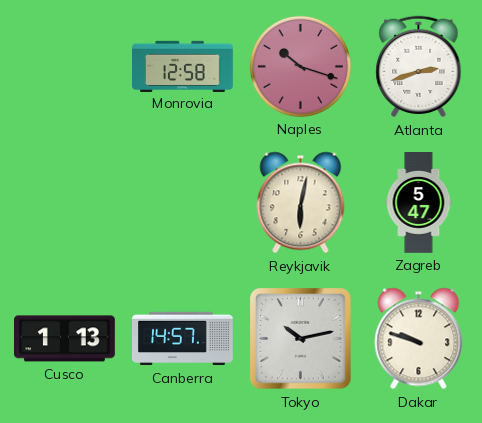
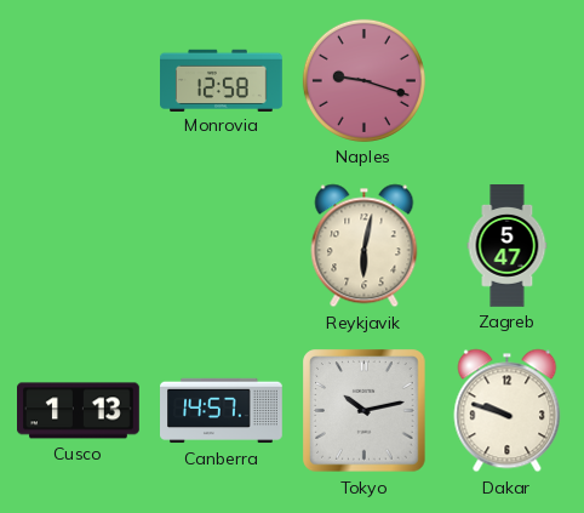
Naples: 10:18 -> 9:18
Atlanta: 2:42 -> none
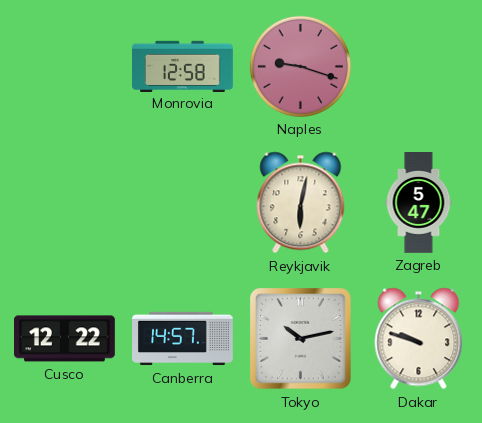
Cusco: 1:13 -> 12:22
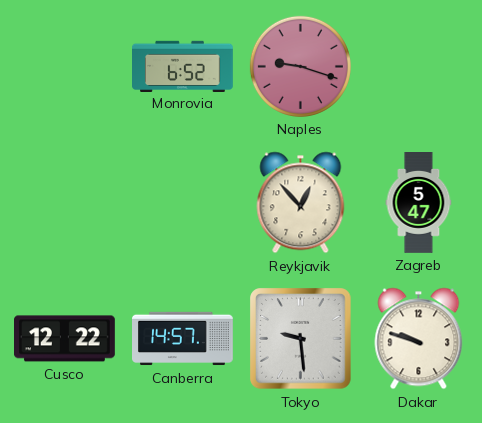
Monrovia: 12:58 -> 6:52
Reykjavik: 6:02 -> 12:53
Tokyo: 10:13 -> 9:29
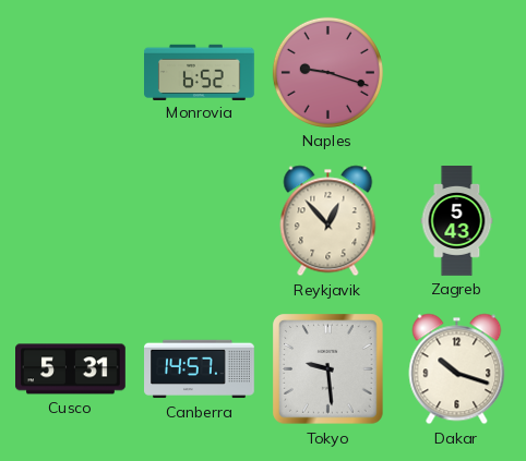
Zagreb: 5:47 -> 5:43
Cusco: 12:22 -> 5:31
Dakar: 9:48 -> 10:18
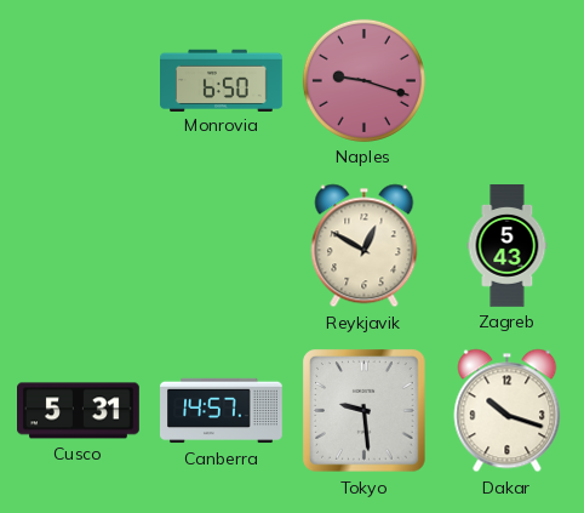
Monrovia: 6:52 -> 6:50
Reykjavik: 12:53 -> 12:50
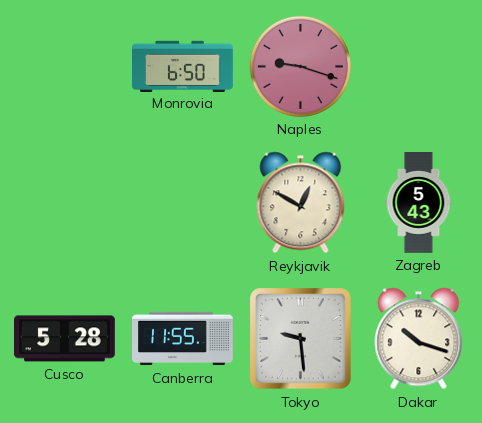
Cusco: 5:31 -> 5:28
Canberra: 14:57 -> 11:55
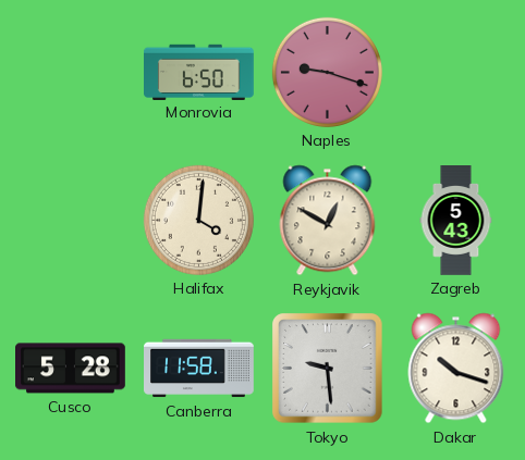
Halifax: none -> 4:01
Canberra: 11:55 -> 11:58
